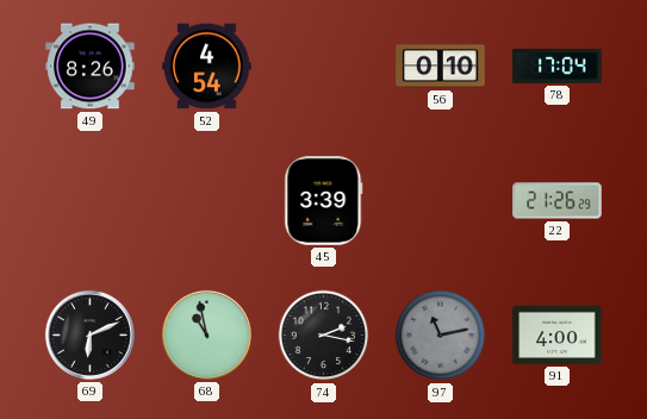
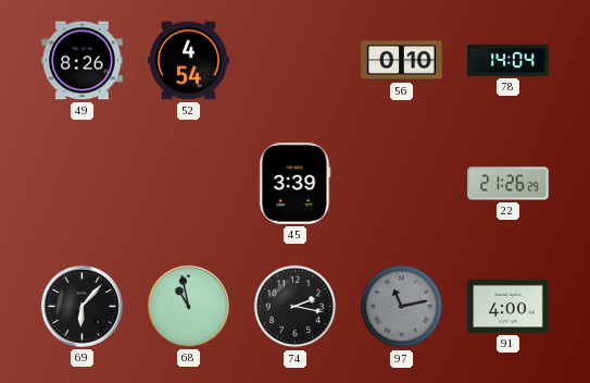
78: 17:04 -> 14:04
69: 6:11 -> 6:07
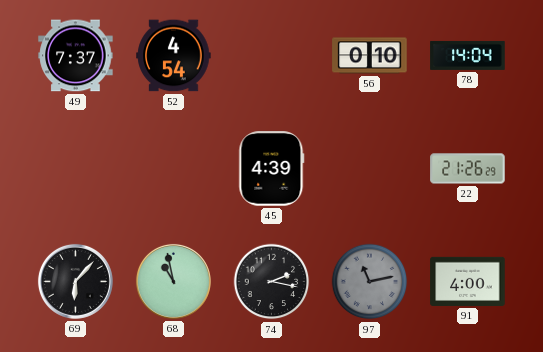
49: 8:26 -> 7:37
45: 3:39 -> 4:39
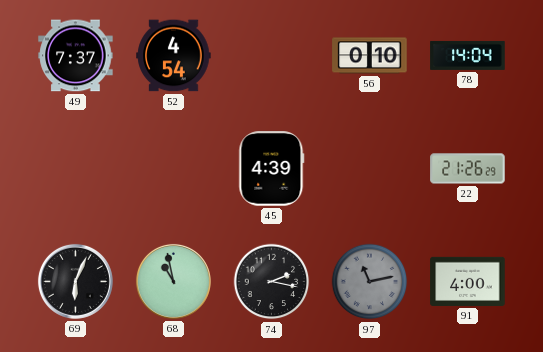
69: 6:07 -> 6:04
